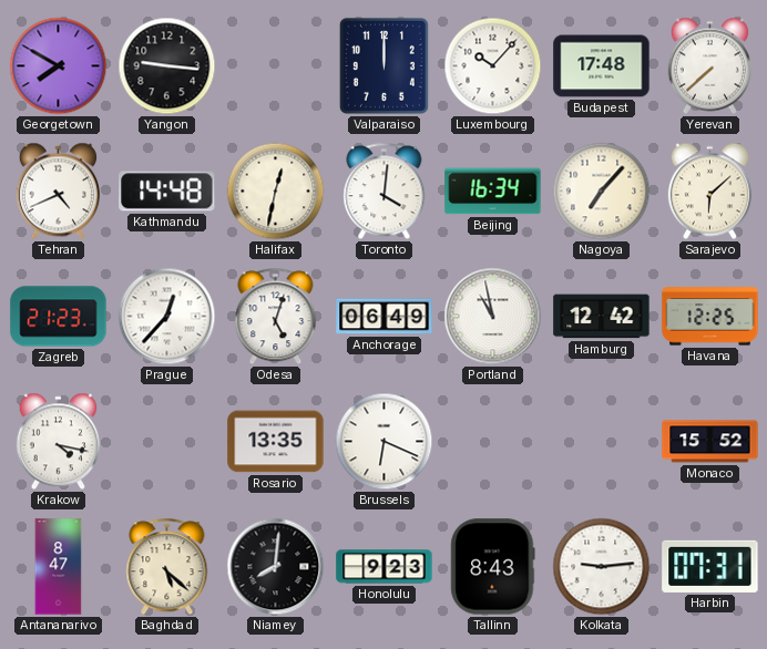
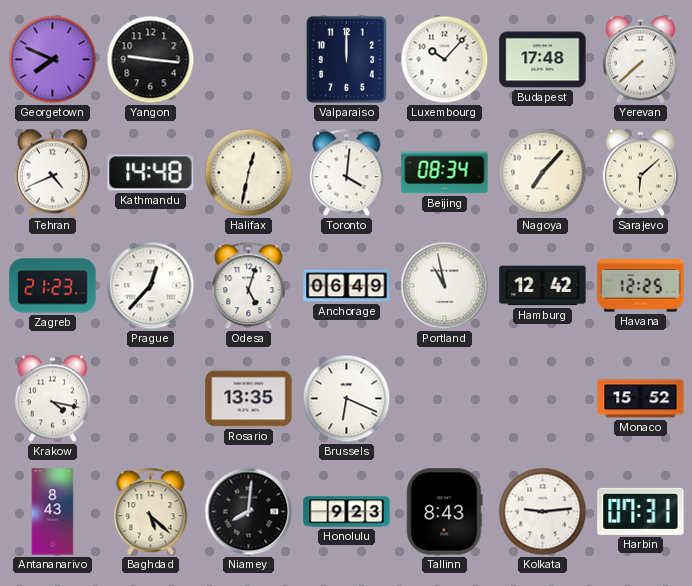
Georgetown: 7:50 -> 7:49
Beijing: 16:34 -> 08:34
Antananarivo: 8:47 -> 8:43
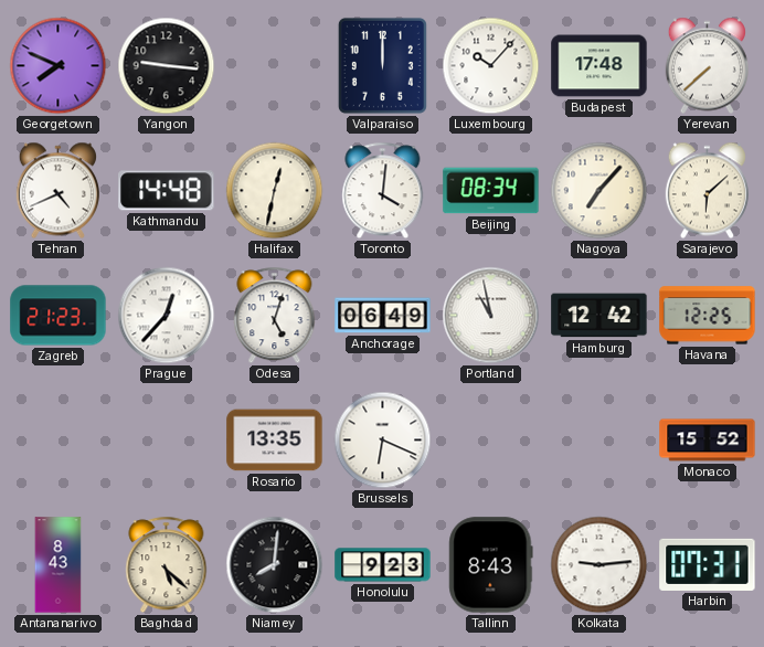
Krakow: 4:17 -> none
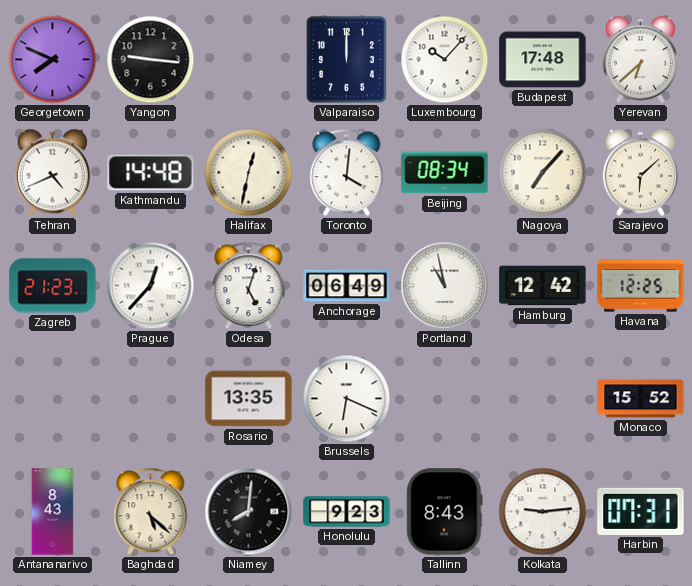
Yerevan: 7:38 -> 6:38
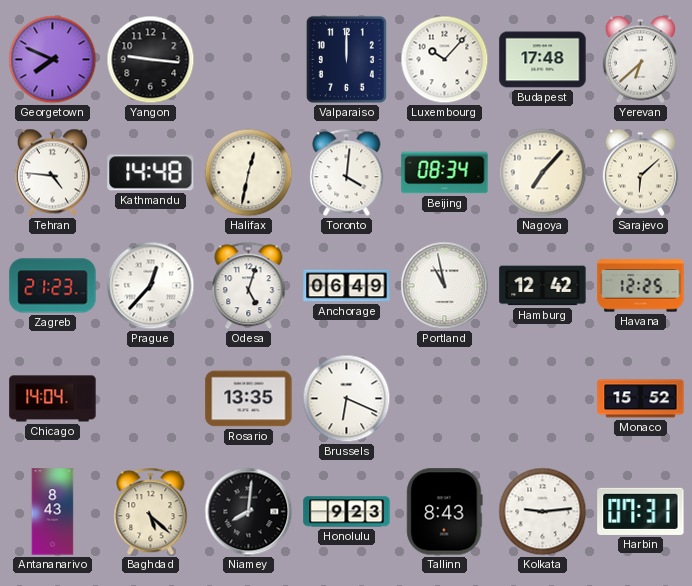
Tehran: 4:41 -> 4:46
Chicago: none -> 14:04
